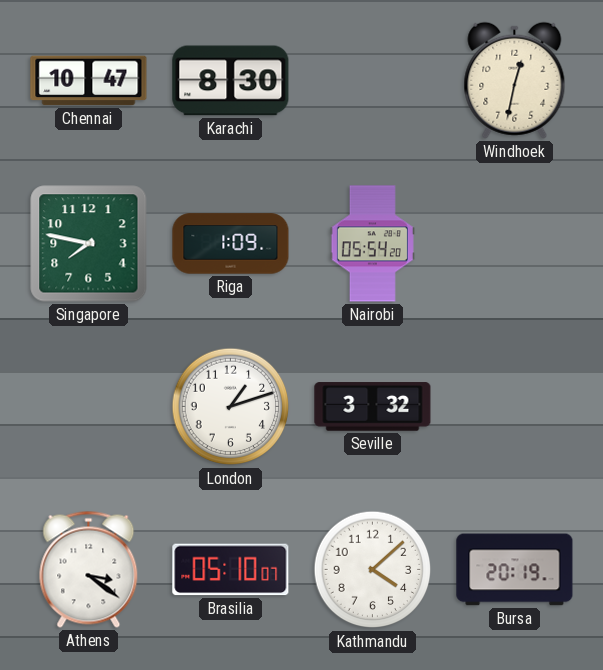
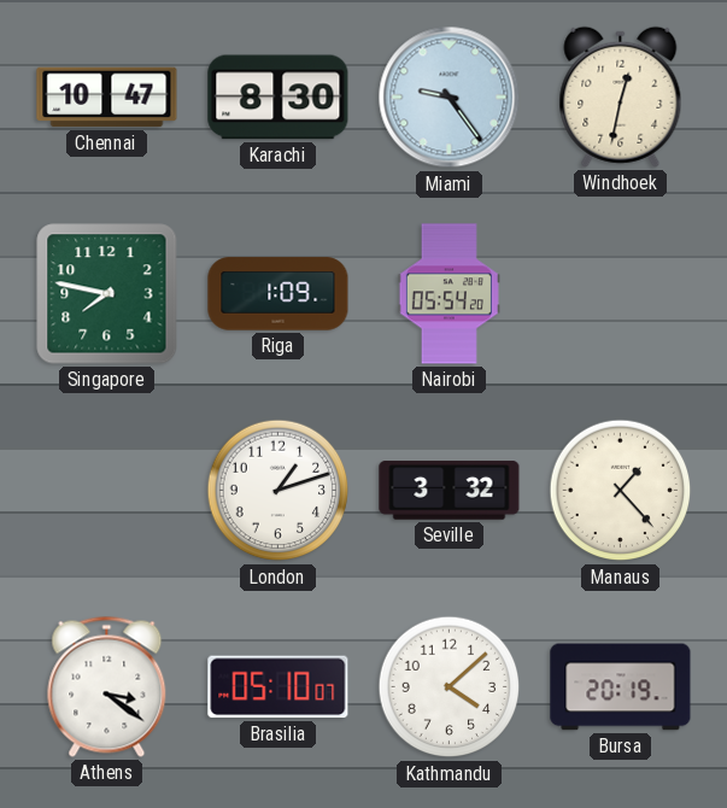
Miami: none -> 9:24
Manaus: none -> 1:23
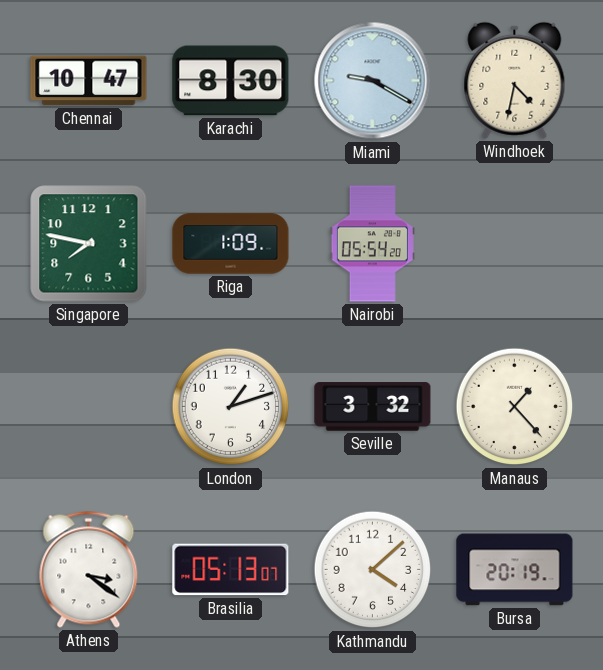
Miami: 9:24 -> 9:20
Windhoek: 12:32 -> 4:32
Brasilia: 05:10 -> 05:13
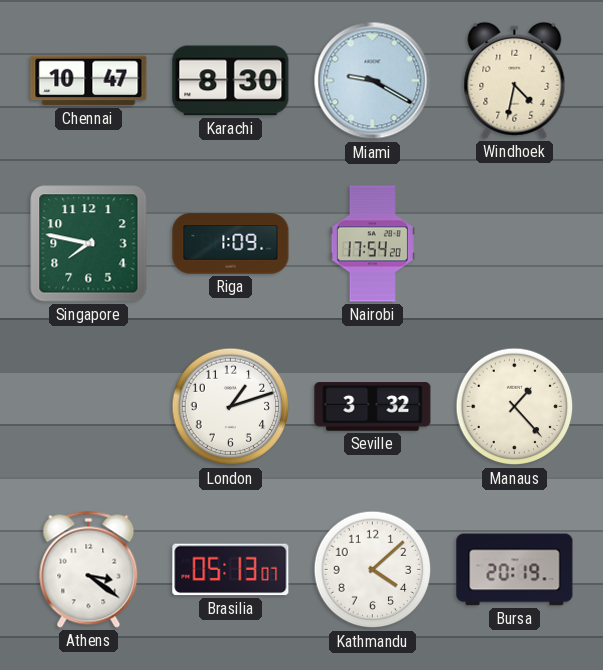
Nairobi: 05:54 -> 17:54
